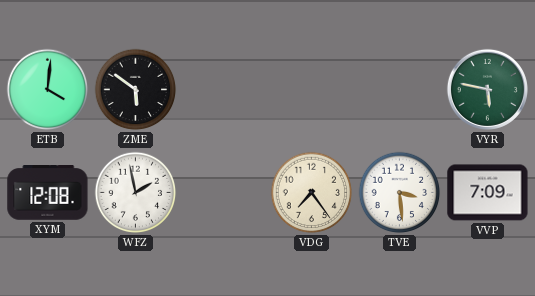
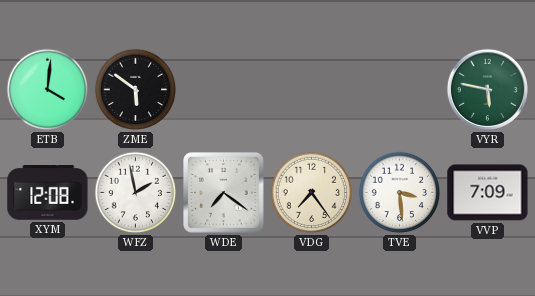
WDE: none -> 7:21
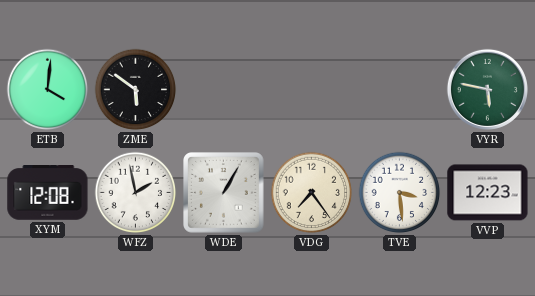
WDE: 7:21 -> 1:05
VVP: 7:09 -> 12:23
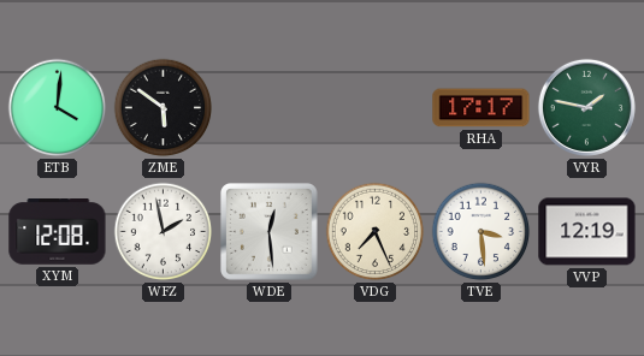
RHA: none -> 17:17
VYR: 5:47 -> 1:47
WDE: 1:05 -> 12:29
VDG: 7:24 -> 7:26
VVP: 12:23 -> 12:19
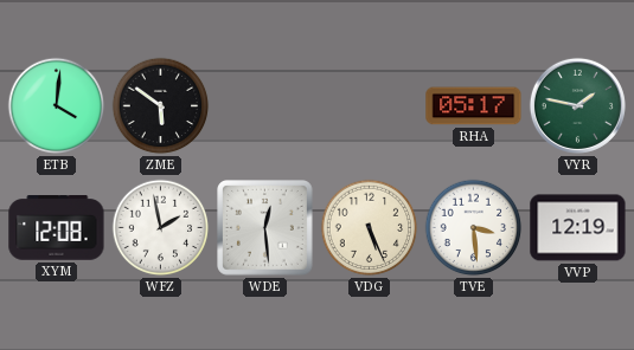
RHA: 17:17 -> 05:17
VDG: 7:26 -> 5:26
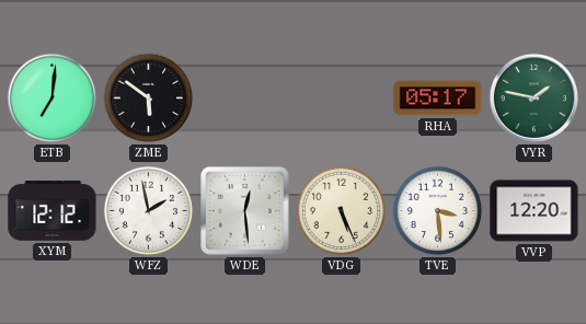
ETB: 4:01 -> 7:01
XYM: 12:08 -> 12:12
VVP: 12:19 -> 12:20
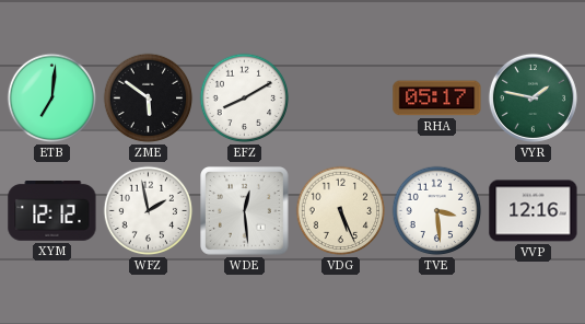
EFZ: none -> 8:10
VVP: 12:20 -> 12:16
